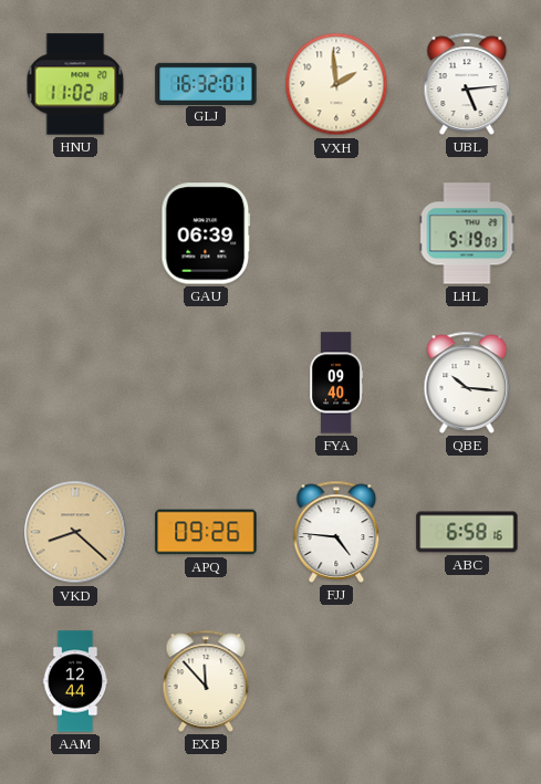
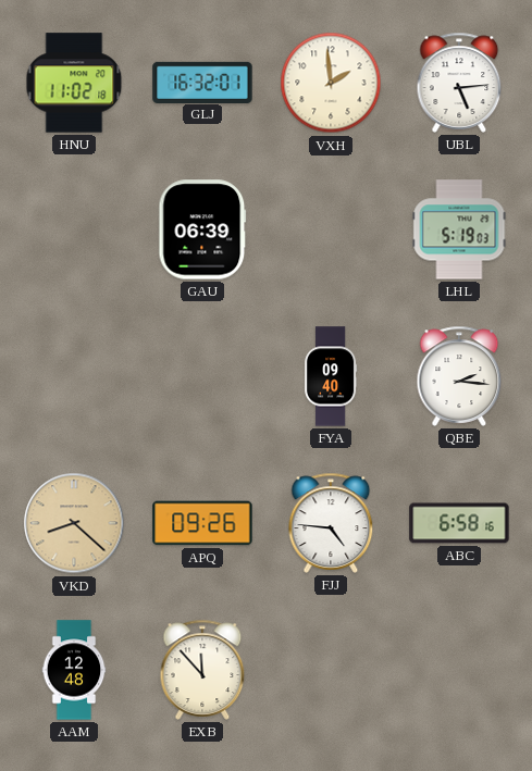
QBE: 10:16 -> 2:16
AAM: 12:44 -> 12:48
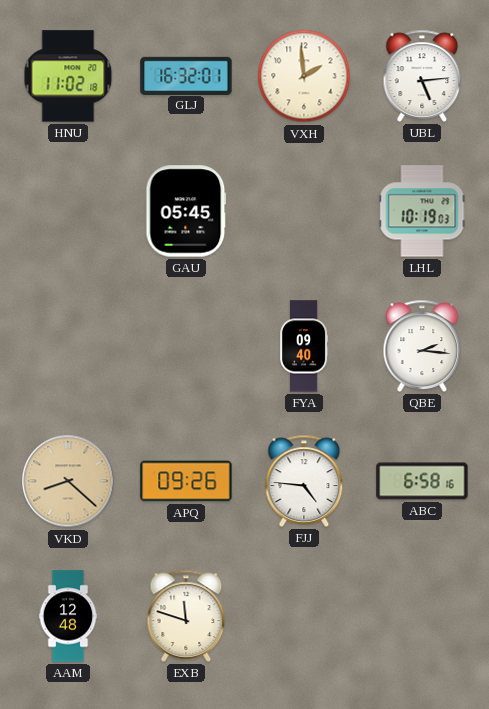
GAU: 06:39 -> 05:45
LHL: 5:19 -> 10:19
EXB: 11:53 -> 11:48
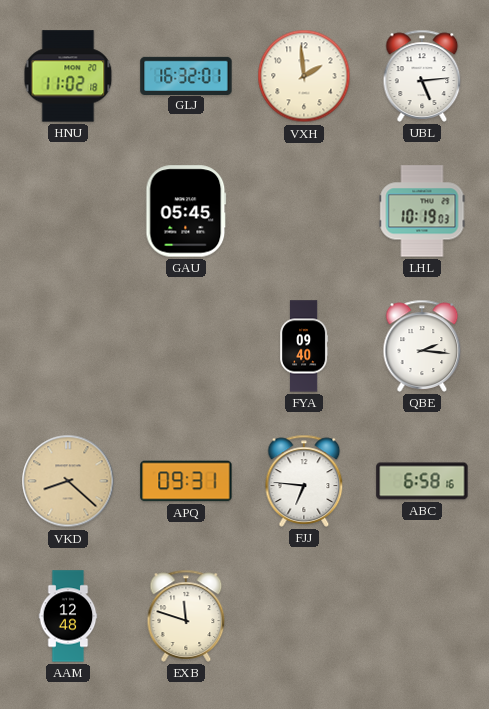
APQ: 09:26 -> 09:31
FJJ: 4:46 -> 6:46
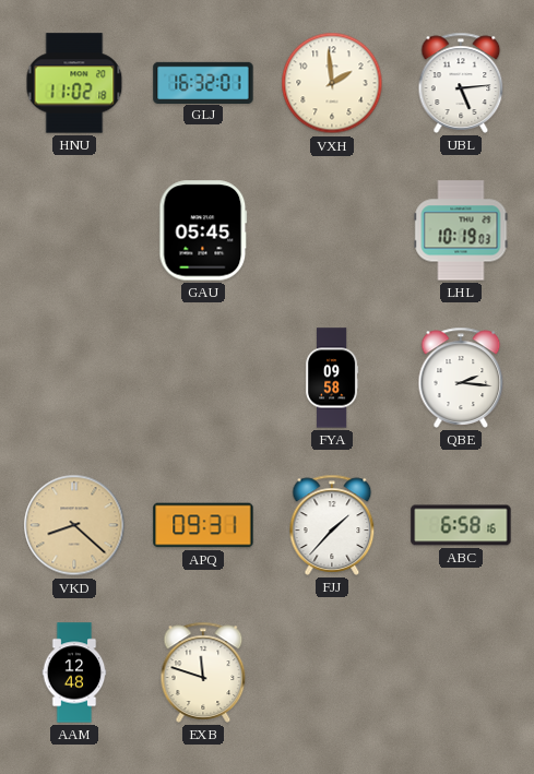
FYA: 09:40 -> 09:58
FJJ: 6:46 -> 1:37
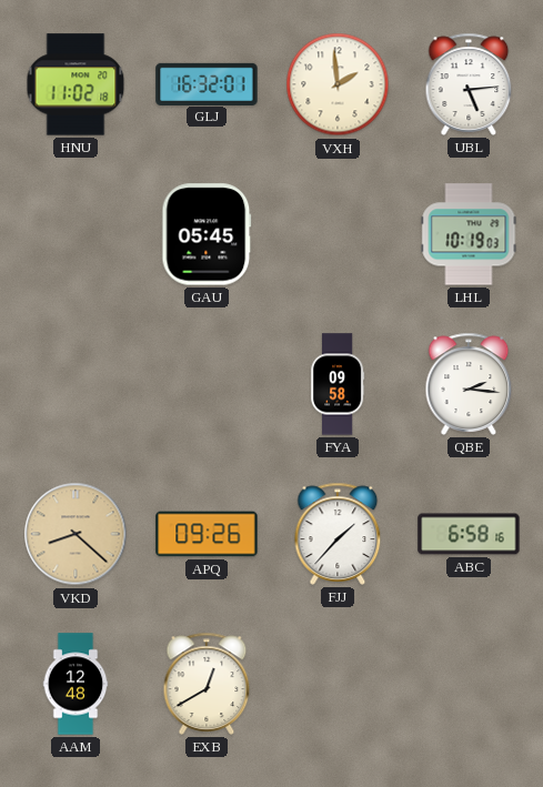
APQ: 09:31 -> 09:26
EXB: 11:48 -> 12:40
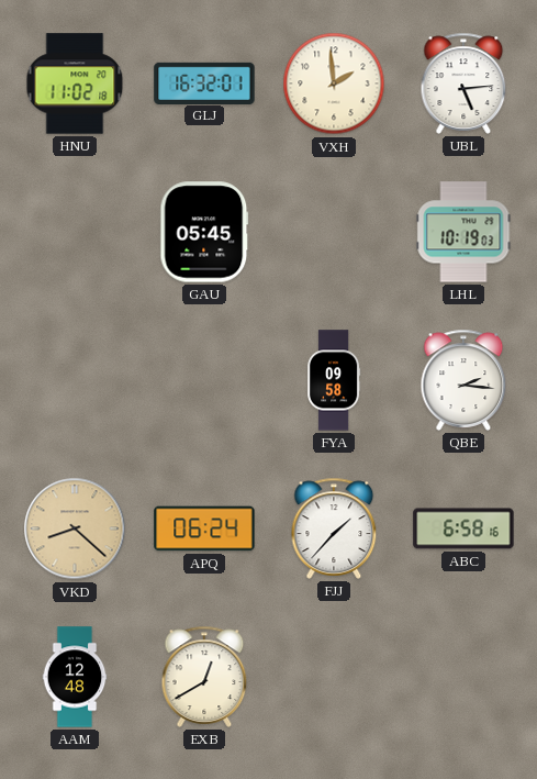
APQ: 09:26 -> 06:24
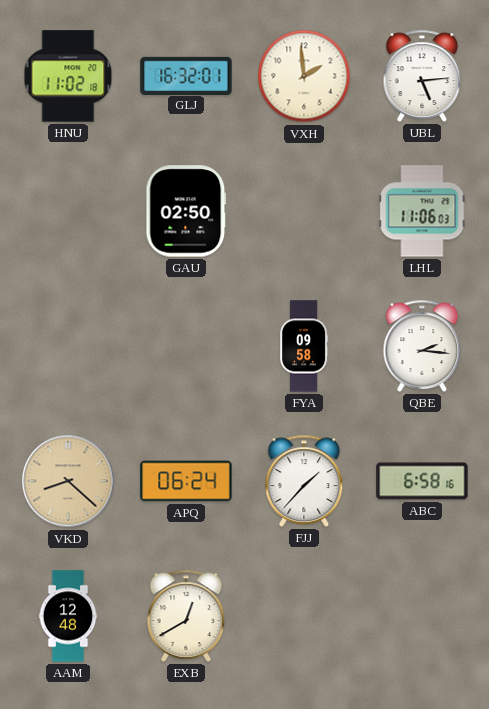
GAU: 05:45 -> 02:50
LHL: 10:19 -> 11:06
